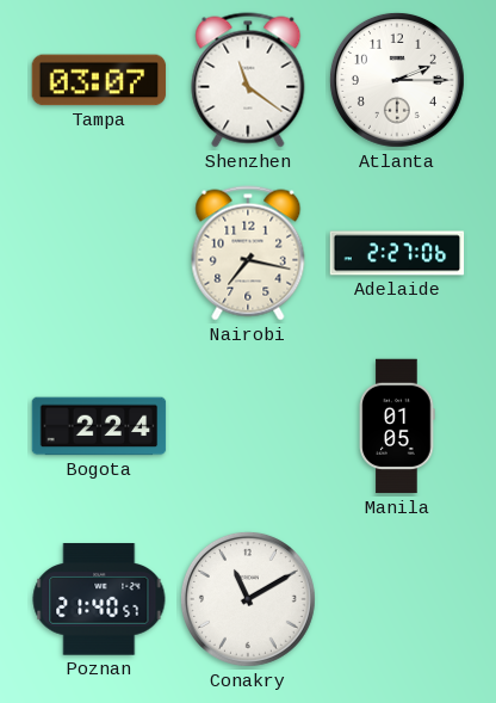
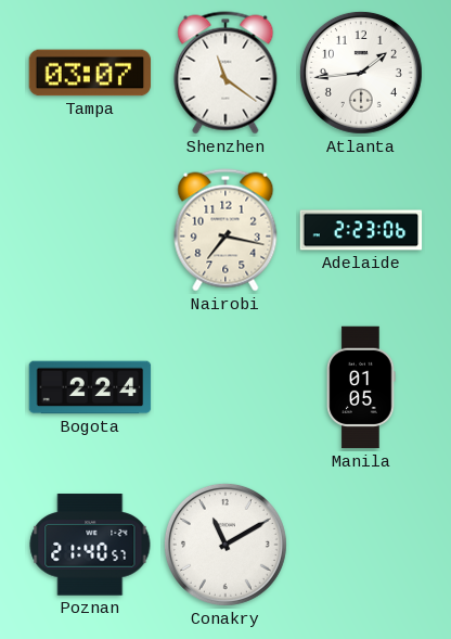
Atlanta: 2:15 -> 1:44
Adelaide: 2:27 -> 2:23
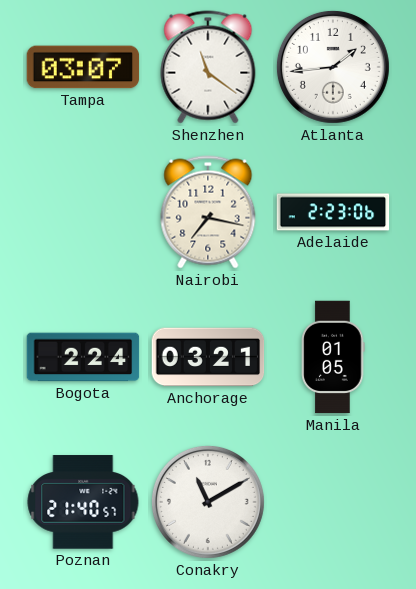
Anchorage: none -> 03:21
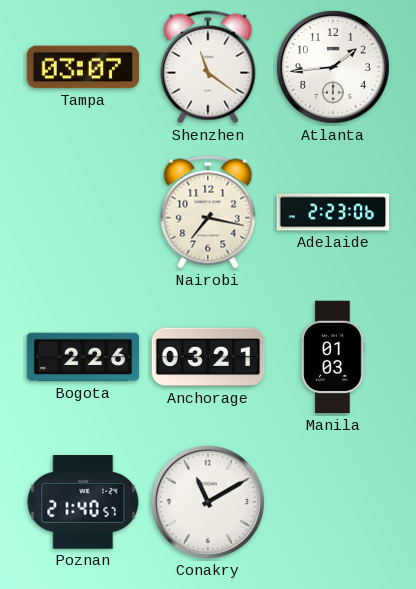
Bogota: 2:24 -> 2:26
Manila: 01:05 -> 01:03
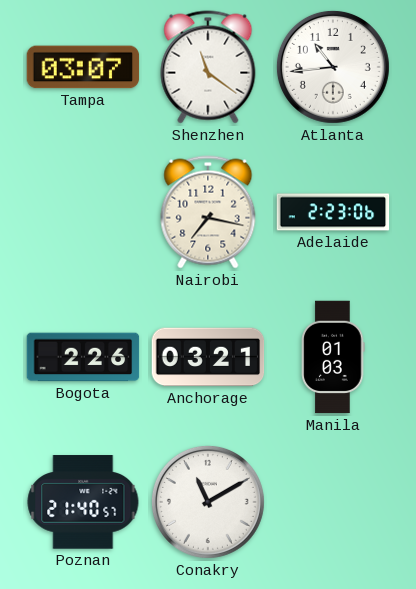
Atlanta: 1:44 -> 10:44
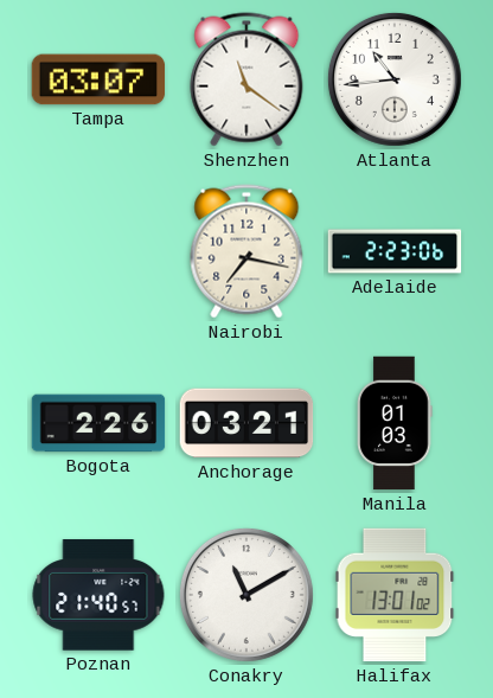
Halifax: none -> 13:01
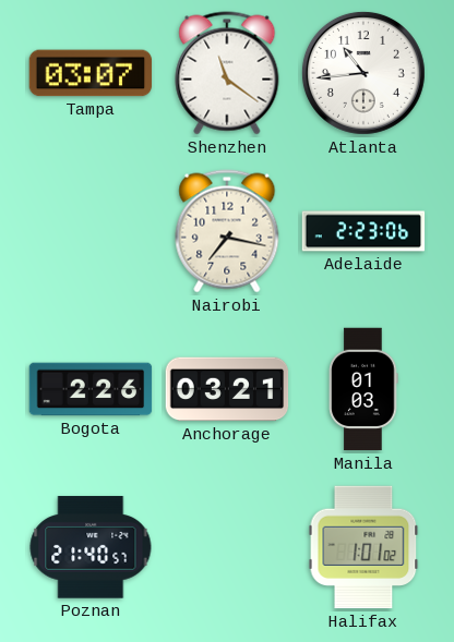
Conakry: 11:10 -> none
Halifax: 13:01 -> 1:01
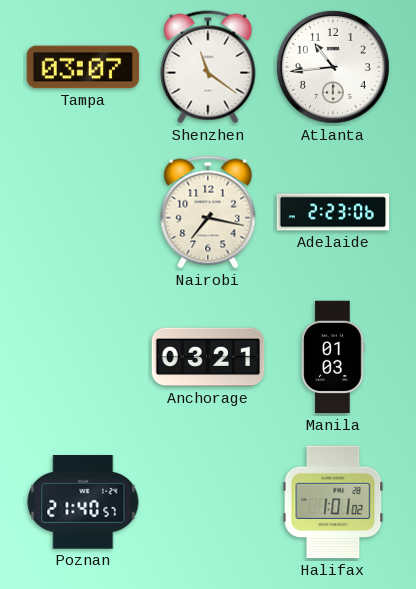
Bogota: 2:26 -> none
